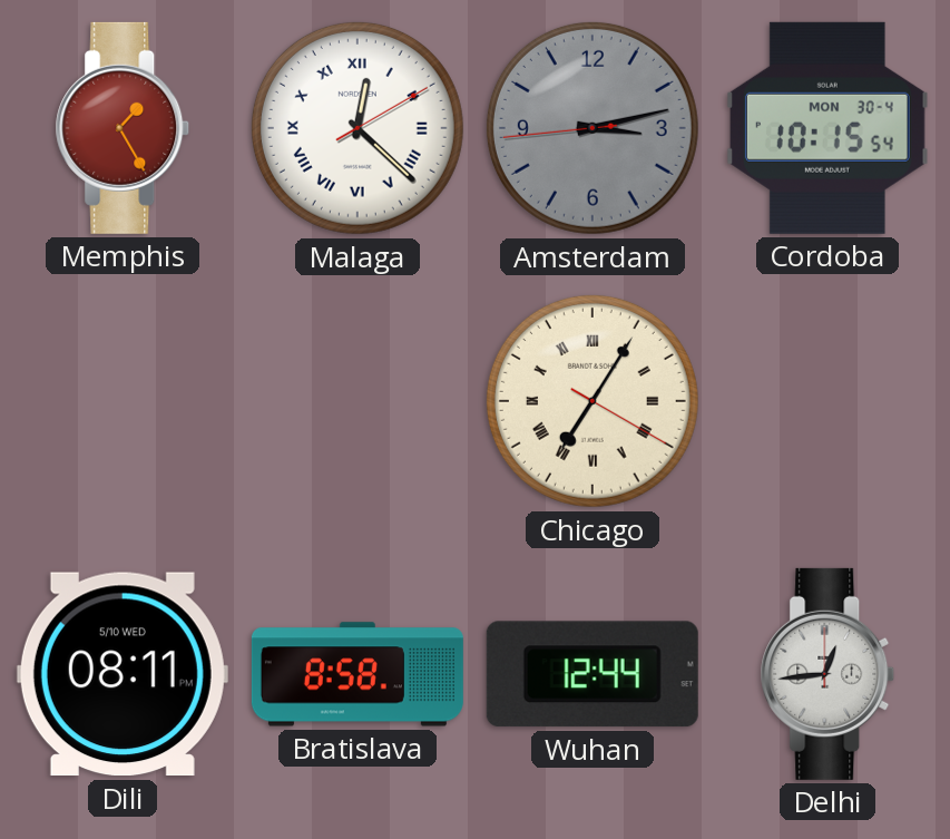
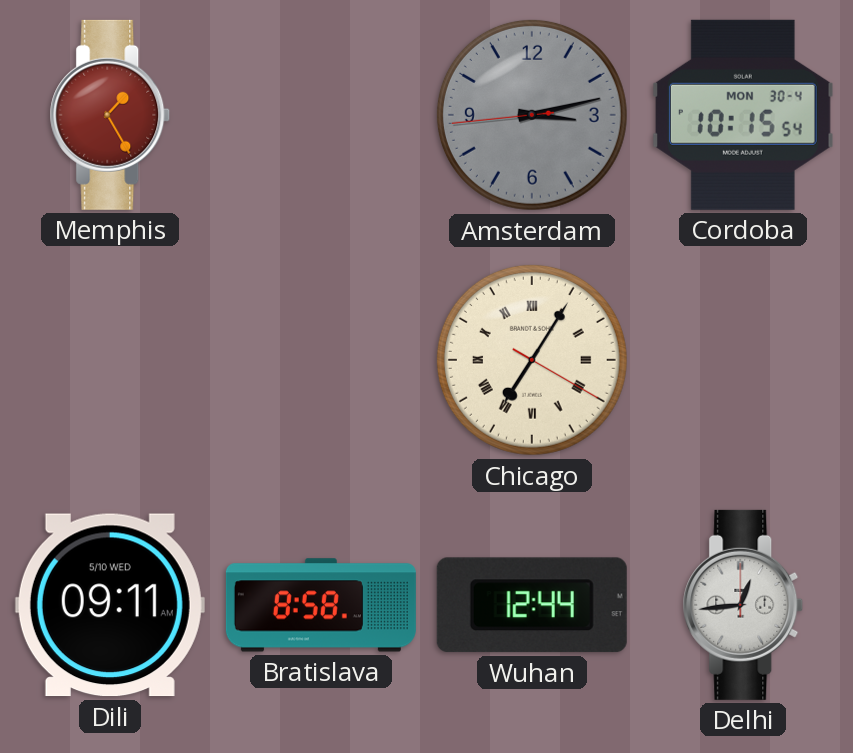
Malaga: 12:22 -> none
Dili: 08:11 -> 09:11
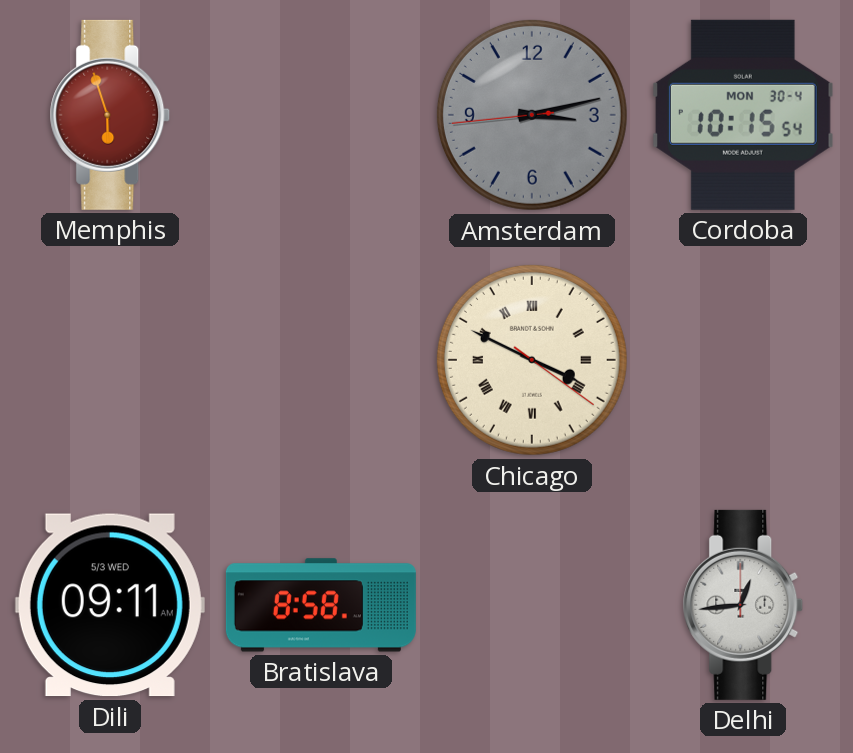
Memphis: 1:25 -> 5:57
Chicago: 7:05 -> 3:49
Dili date: 5/10 WED -> 5/3 WED
Wuhan: 12:44 -> none
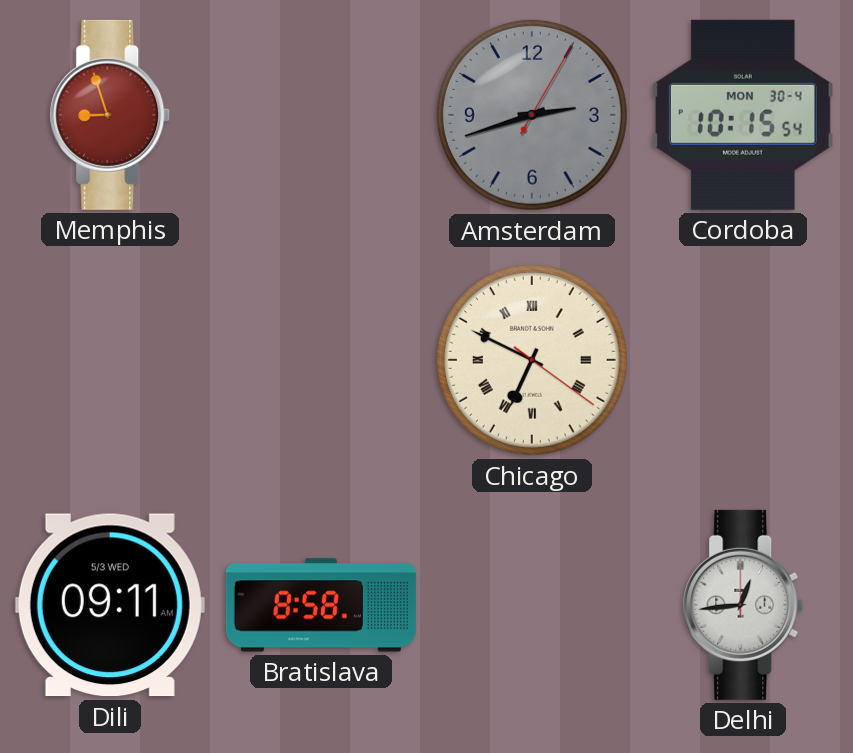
Memphis: 5:57 -> 8:57
Amsterdam: 3:12 -> 2:42
Chicago: 3:49 -> 6:49
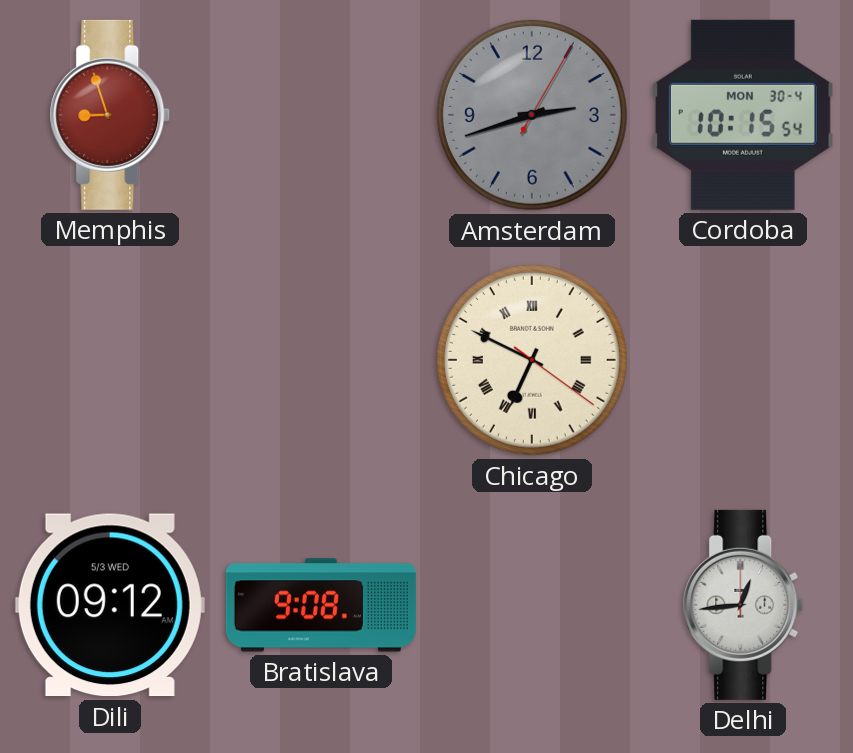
Dili: 09:11 -> 09:12
Bratislava: 8:58 -> 9:08
